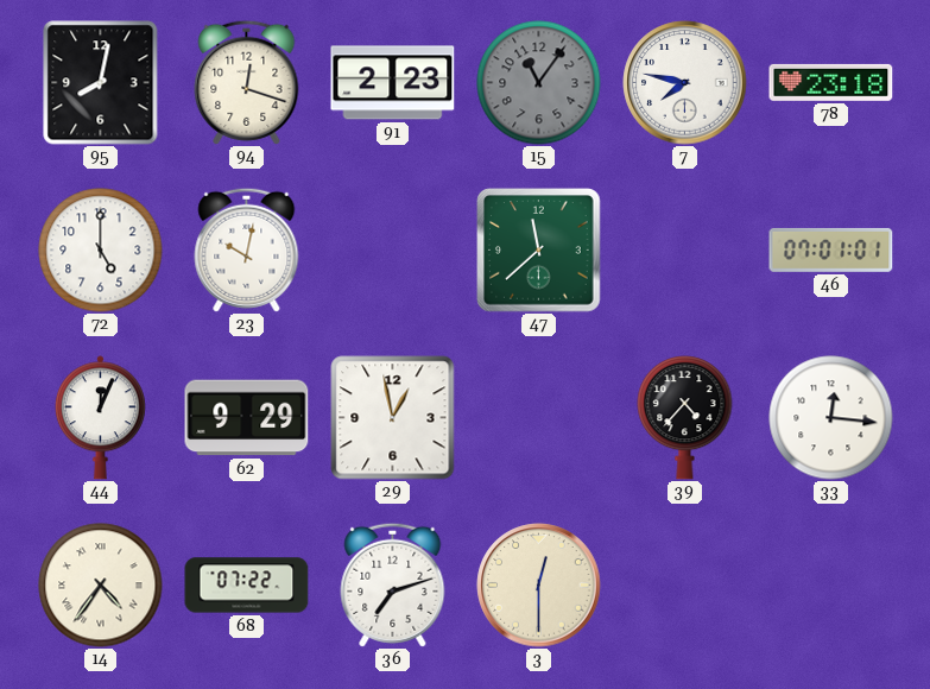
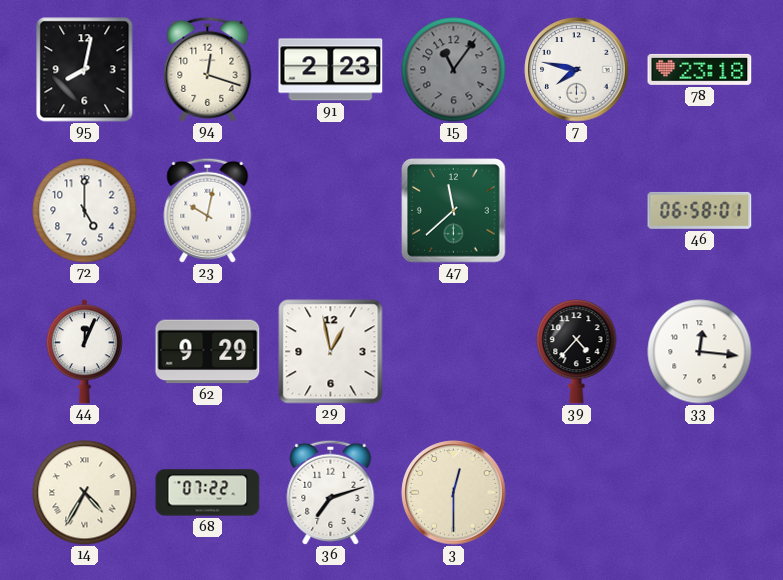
46: 07:01 -> 06:58
14: 4:36 -> 4:35
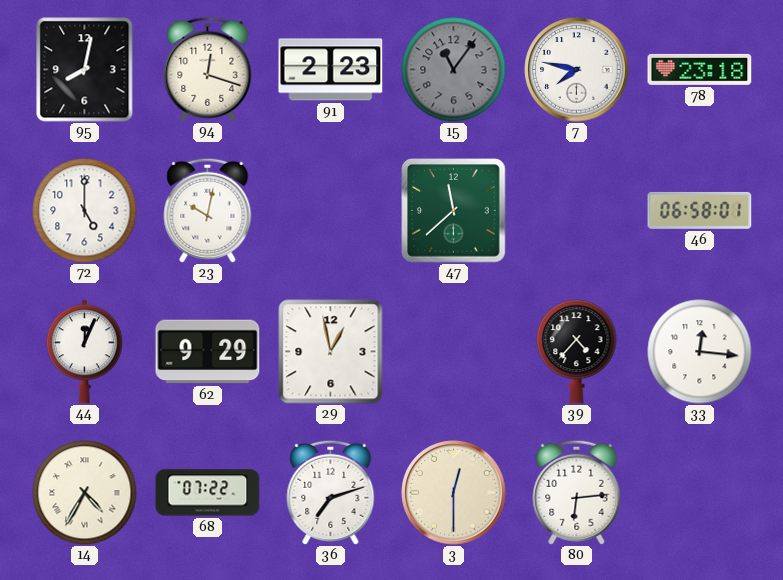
80: none -> 6:14
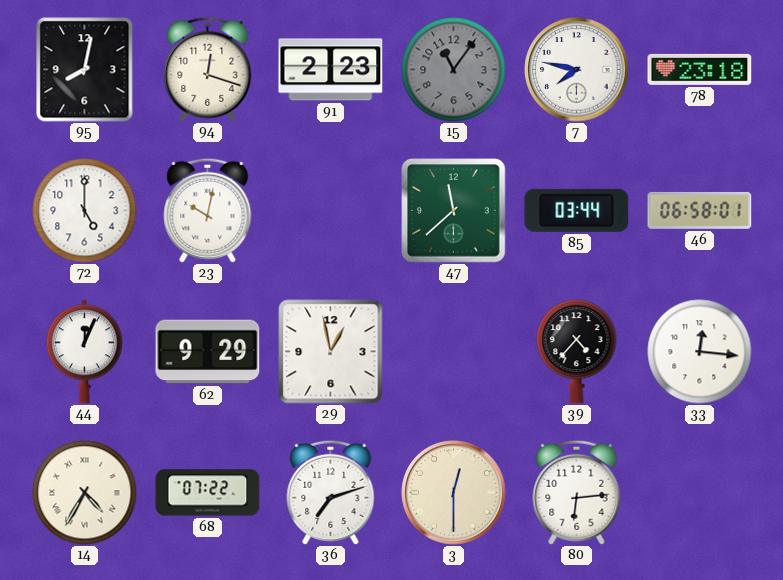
85: none -> 03:44
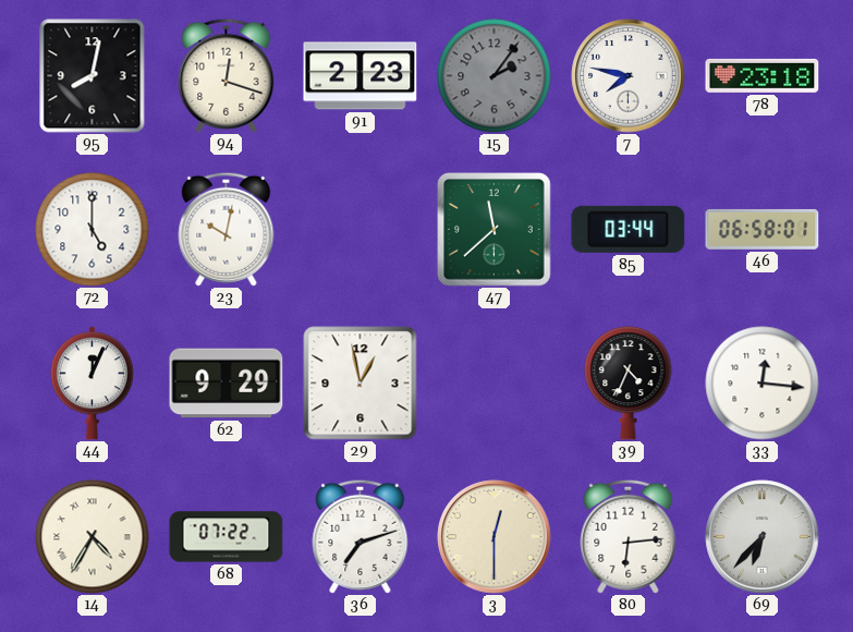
15: 11:06 -> 2:06
39: 4:37 -> 4:34
69: none -> 6:37
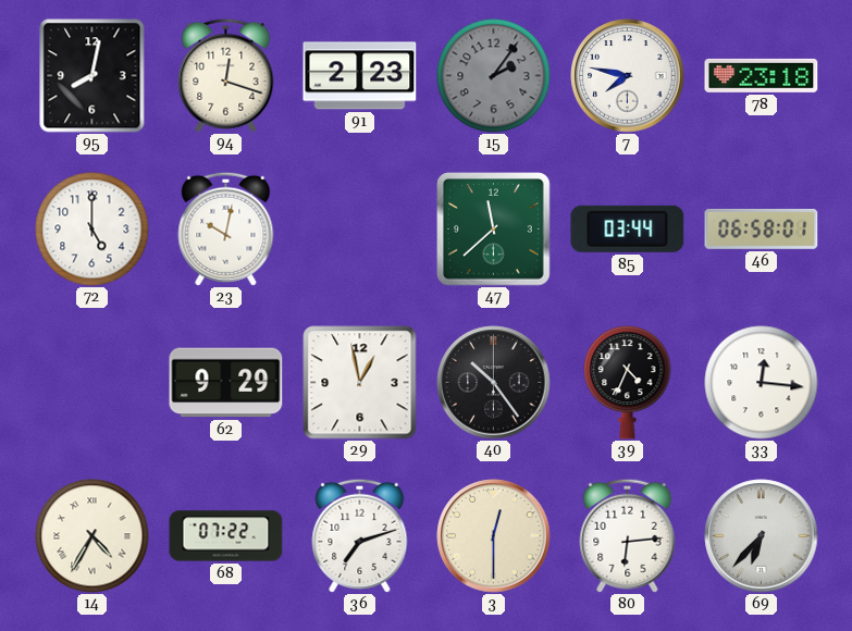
44: 12:04 -> none
40: none -> 10:24
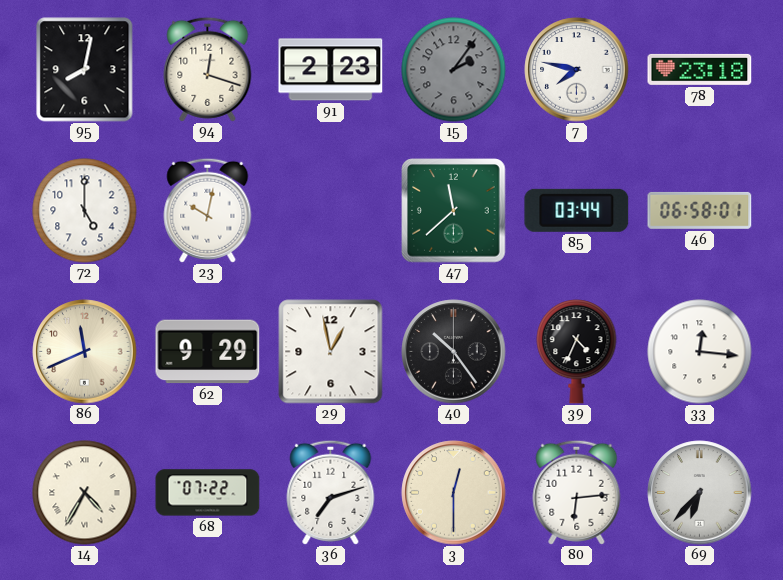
86: none -> 11:41
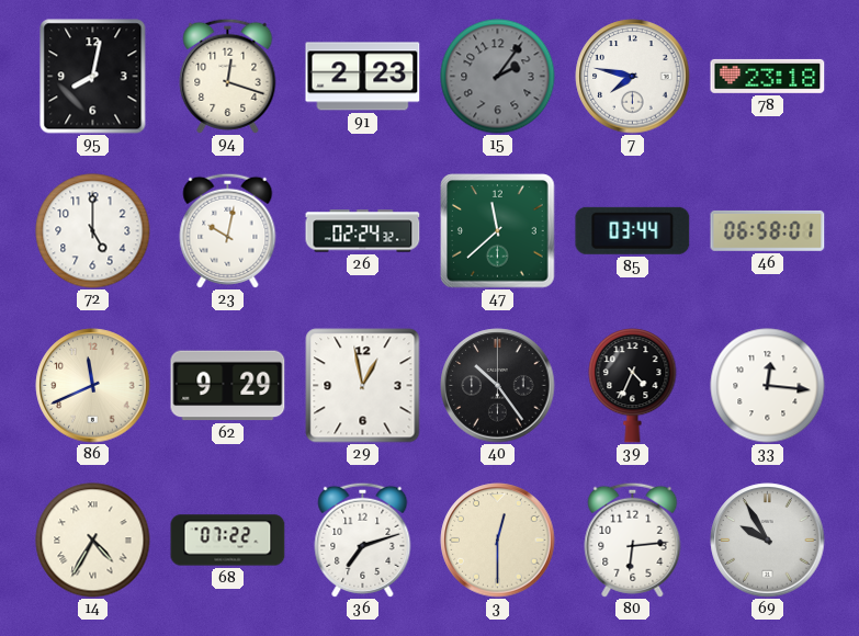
26: none -> 02:24
69: 6:37 -> 9:55
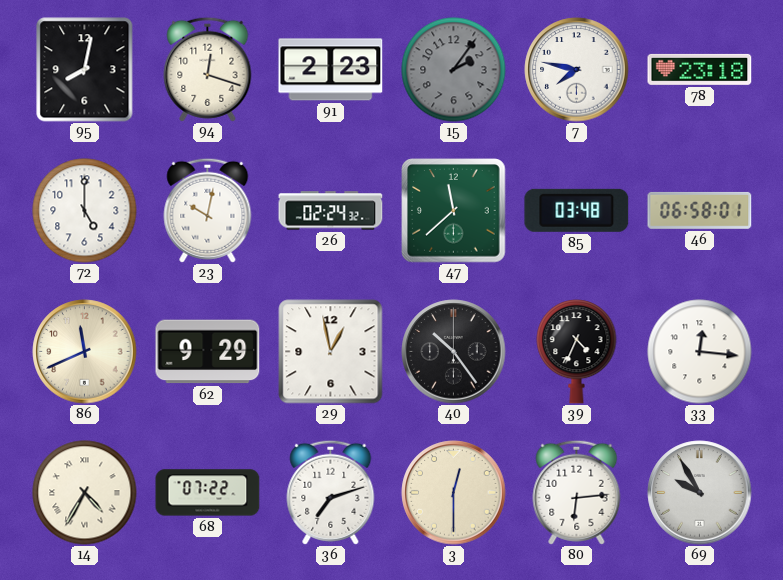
85: 03:44 -> 03:48
